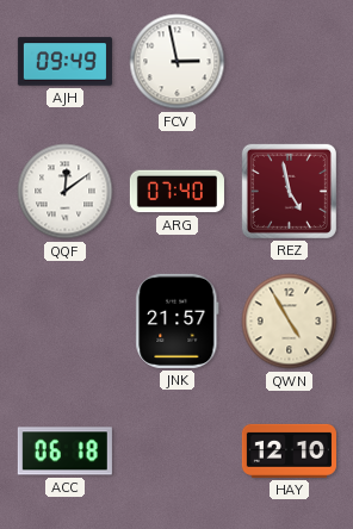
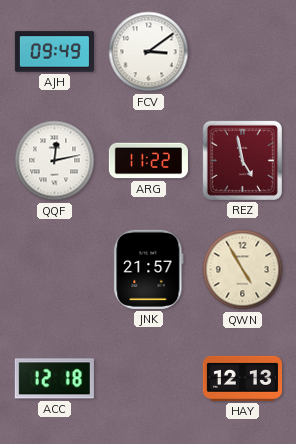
FCV: 2:58 -> 3:09
QQF: 12:09 -> 12:13
ARG: 07:40 -> 11:22
ACC: 06:18 -> 12:18
HAY: 12:10 -> 12:13
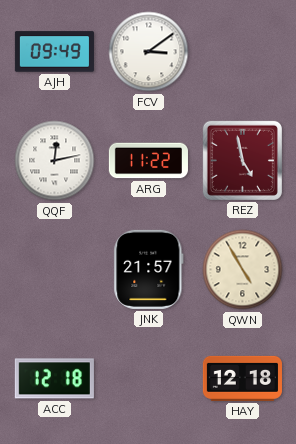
HAY: 12:13 -> 12:18
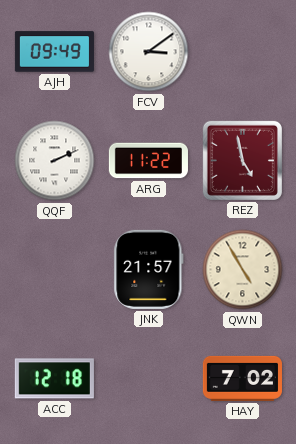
QQF: 12:13 -> 2:11
HAY: 12:18 -> 7:02
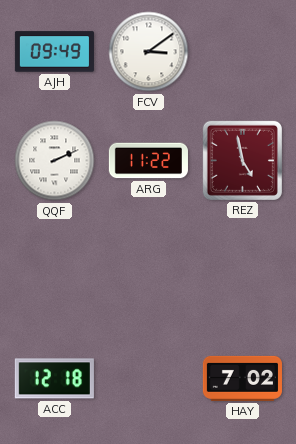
JNK: 21:57 -> none
QWN: 4:55 -> none
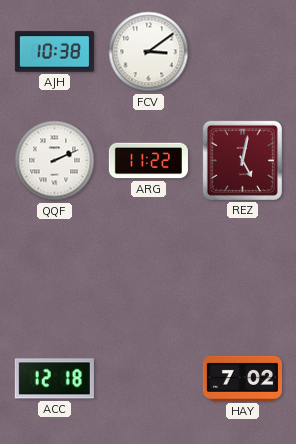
AJH: 09:49 -> 10:38
REZ: 4:58 -> 5:02
